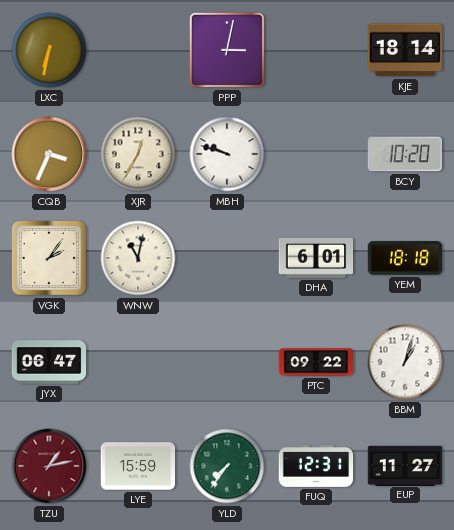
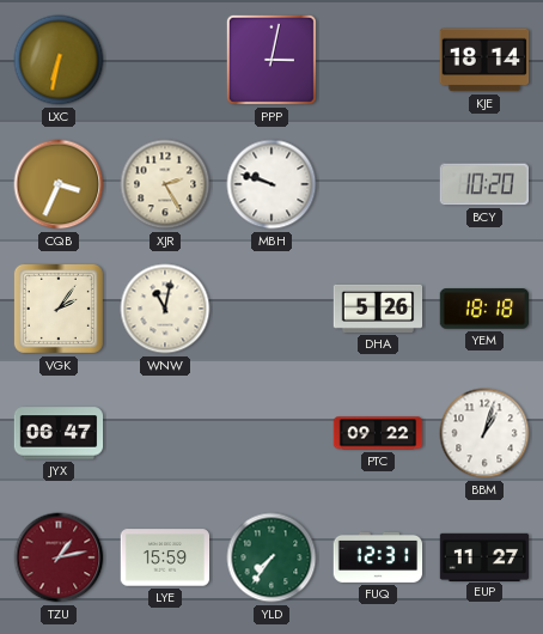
XJR: 12:35 -> 2:25
DHA: 6:01 -> 5:26
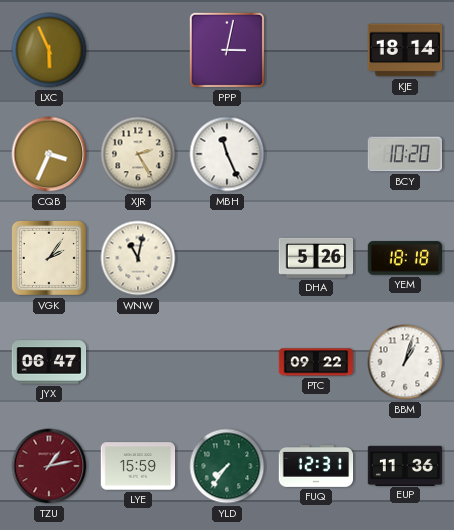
LXC: 6:32 -> 5:56
MBH: 9:48 -> 11:26
EUP: 11:27 -> 11:36
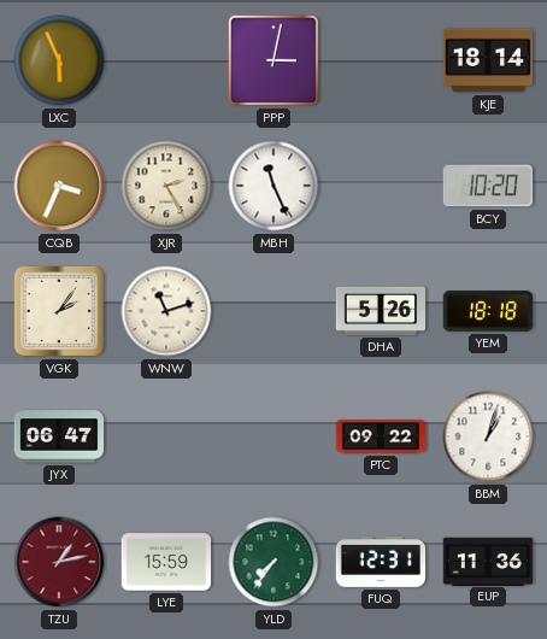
WNW: 11:02 -> 11:12
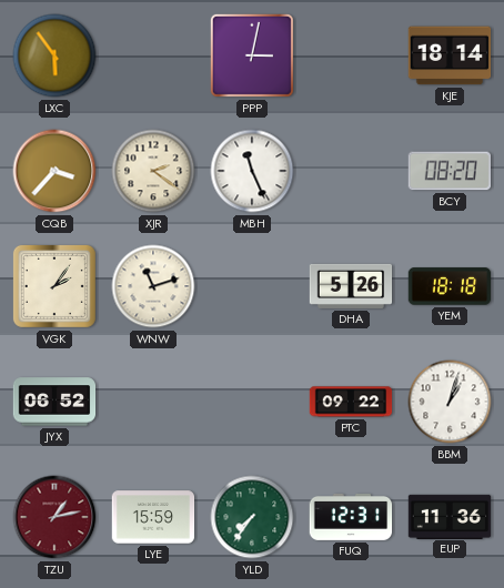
LXC: 5:56 -> 5:54
CQB: 3:34 -> 3:37
XJR: 2:25 -> 2:21
BCY: 10:20 -> 08:20
JYX: 06:47 -> 06:52
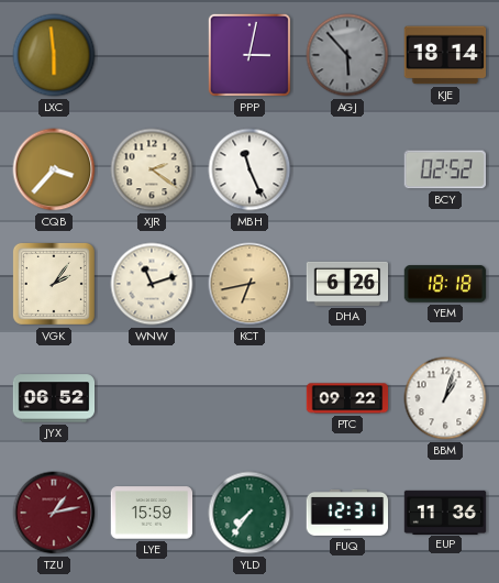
LXC: 5:54 -> 5:59
AGJ: none -> 5:53
BCY: 08:20 -> 02:52
KCT: none -> 6:43
DHA: 5:26 -> 6:26
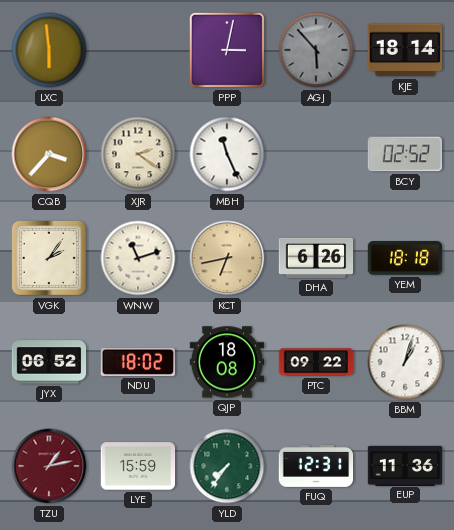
NDU: none -> 18:02
QJP: none -> 18:08
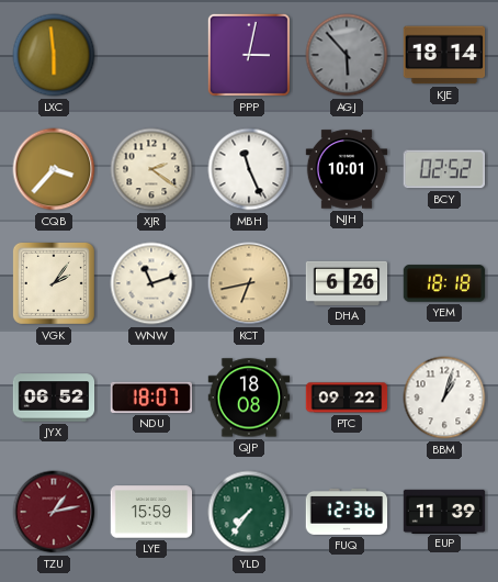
NJH: none -> 10:01
NDU: 18:02 -> 18:07
FUQ: 12:31 -> 12:36
EUP: 11:36 -> 11:39
